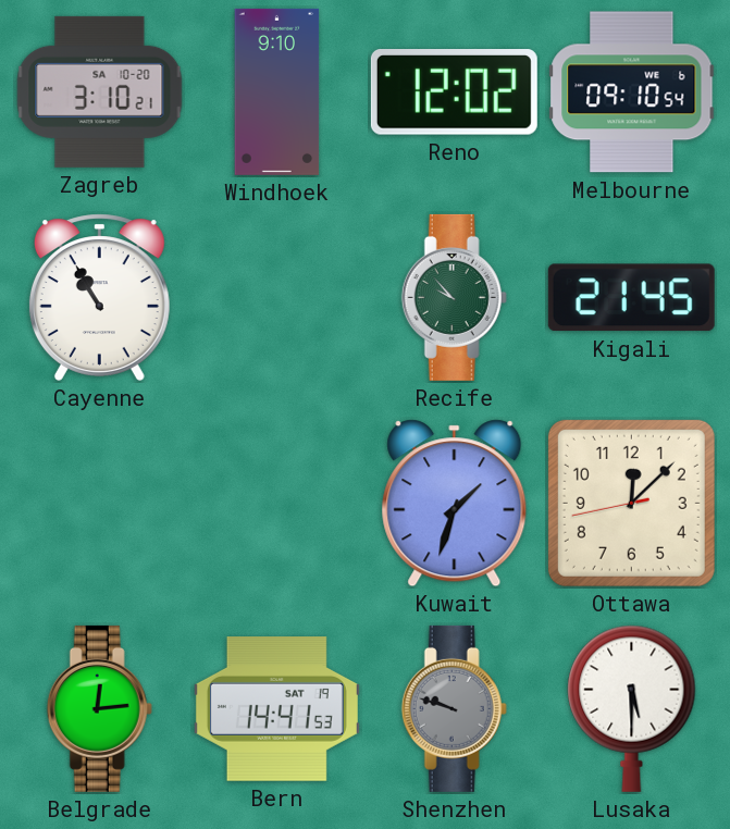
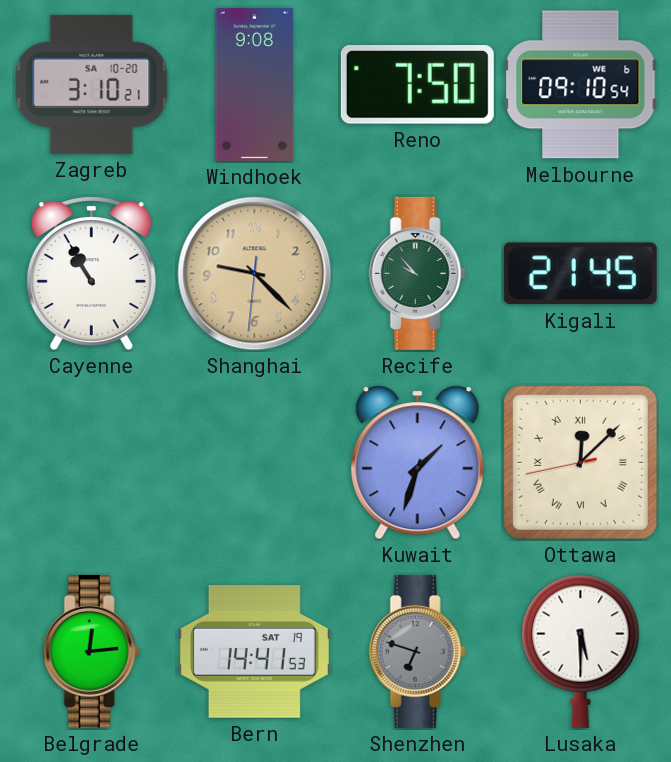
Windhoek: 9:10 -> 9:08
Reno: 12:02 -> 7:50
Shanghai: none -> 9:22
Ottawa numerals: Arabic -> Roman
Shenzhen: 9:48 -> 6:48
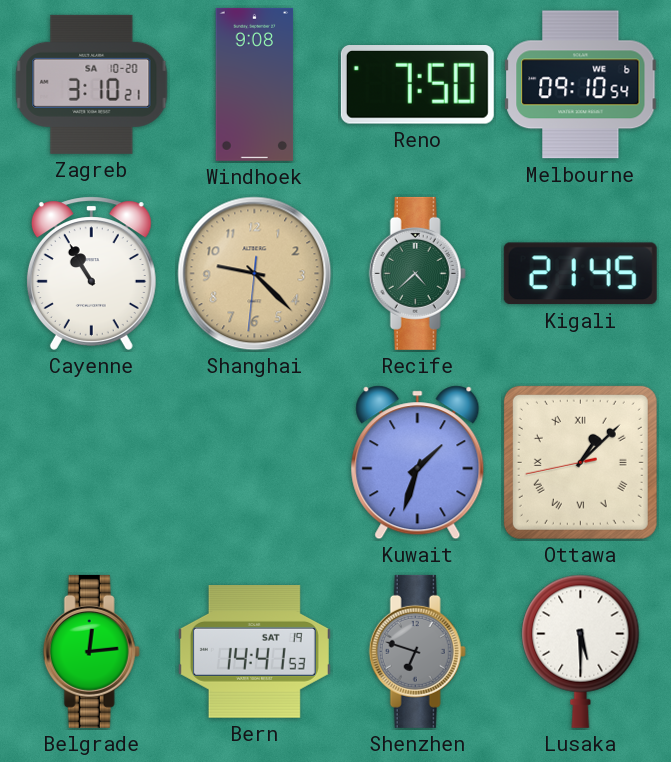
Recife: 9:53 -> 4:38
Ottawa: 12:07 -> 1:07
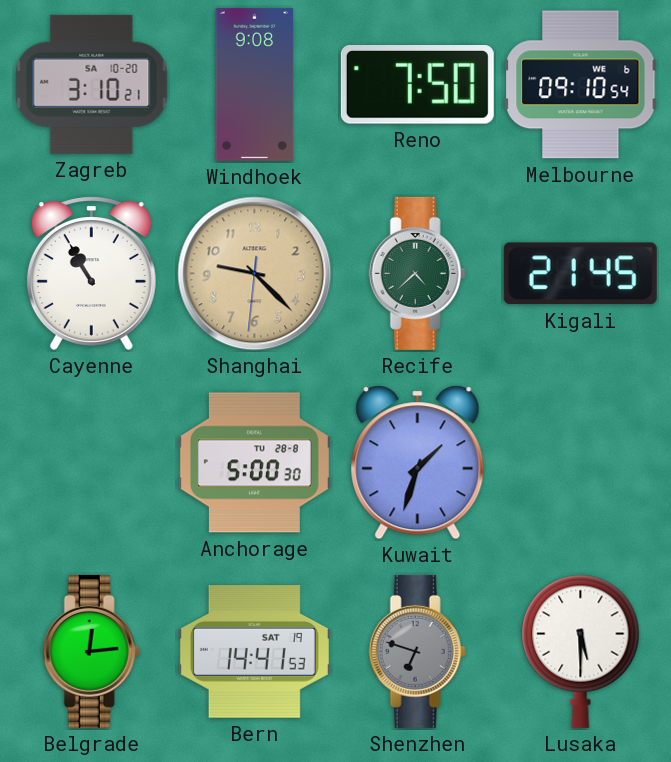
Anchorage: none -> 5:00
Ottawa: 1:07 -> none
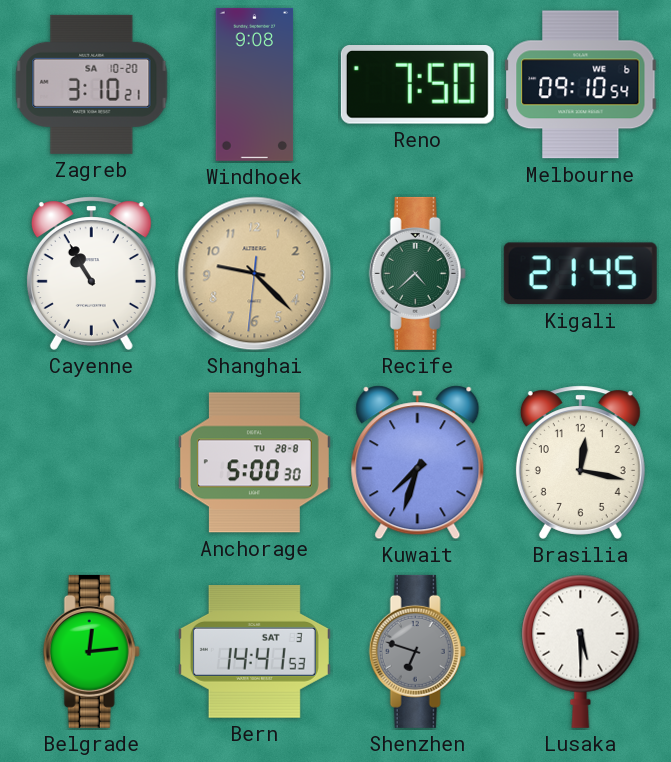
Kuwait: 1:33 -> 7:33
Brasilia: none -> 12:17
Bern date: SAT 19 -> SAT 3
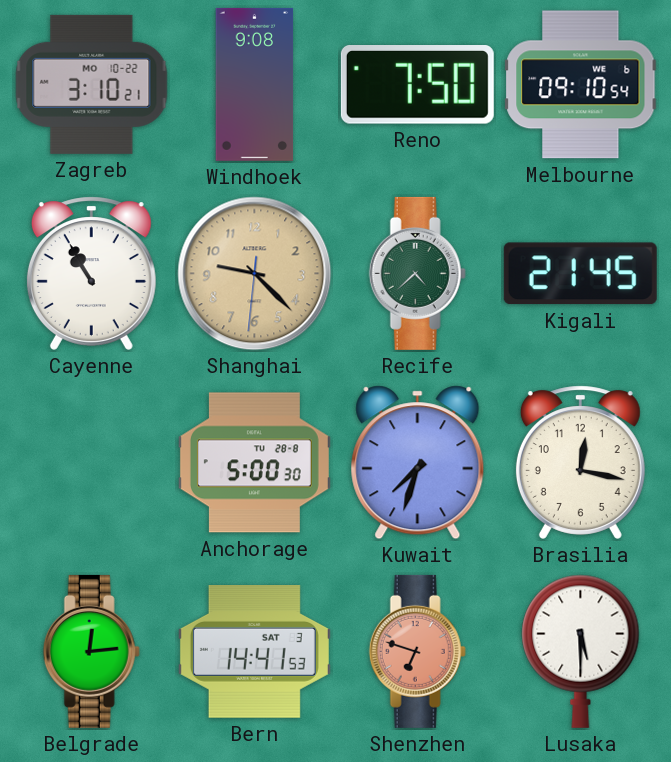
Zagreb date: SA 10-20 -> MO 10-22
Shenzhen dial: grey -> salmon
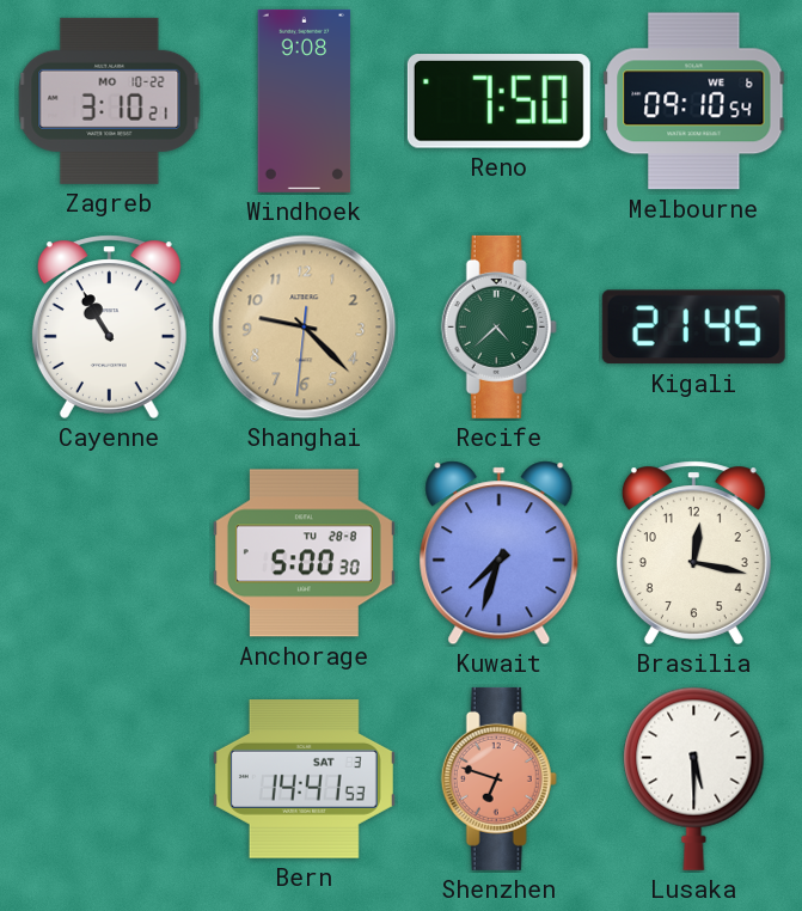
Belgrade: 12:14 -> none
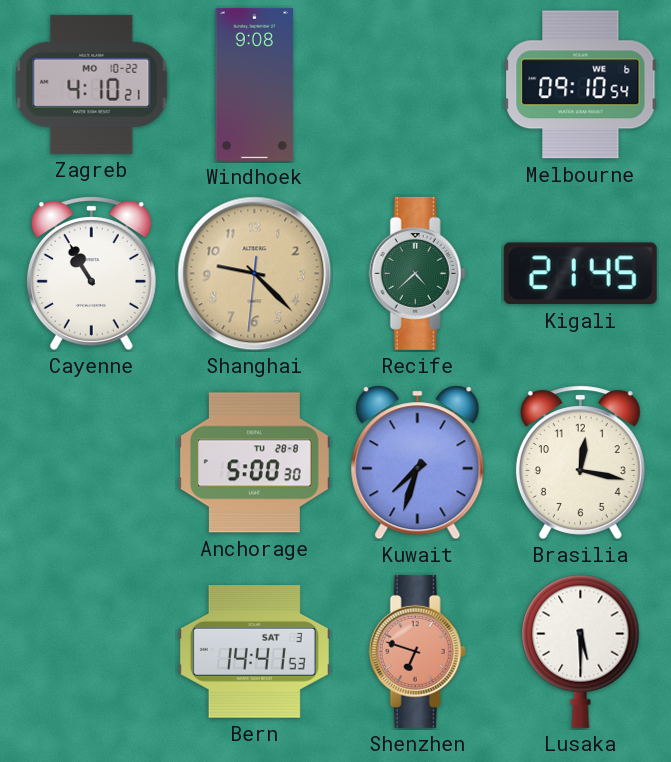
Zagreb: 3:10 -> 4:10
Reno: 7:50 -> none
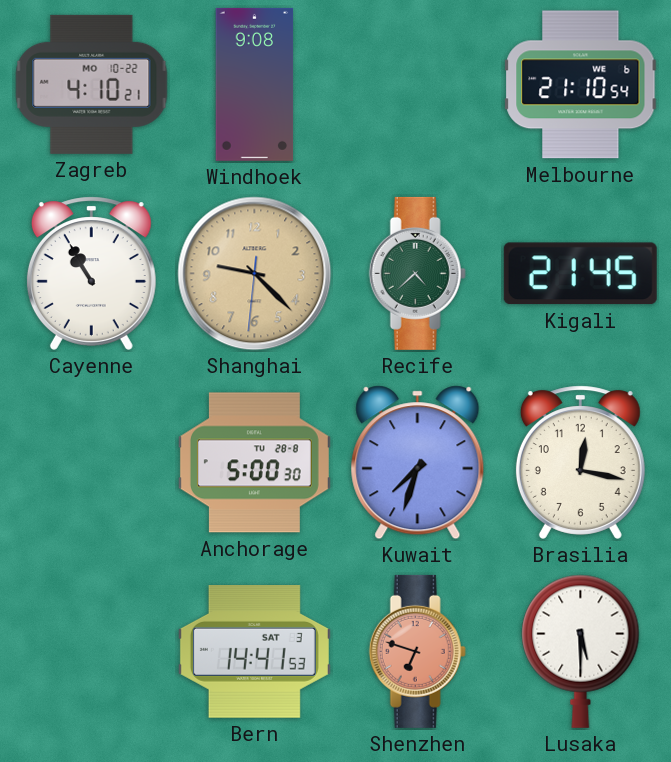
Melbourne: 09:10 -> 21:10
